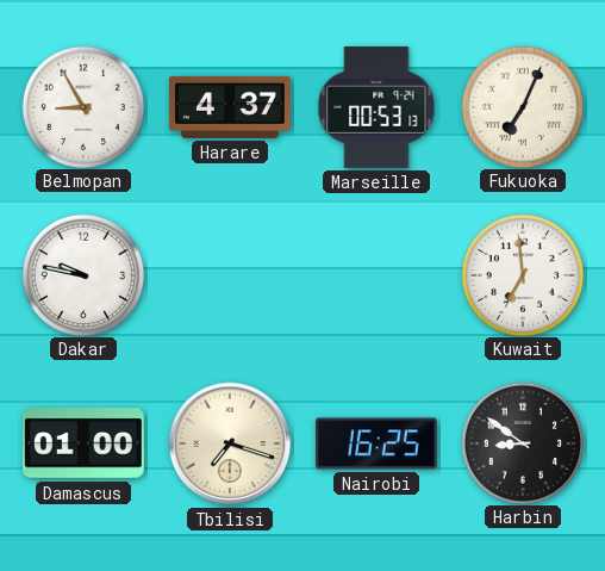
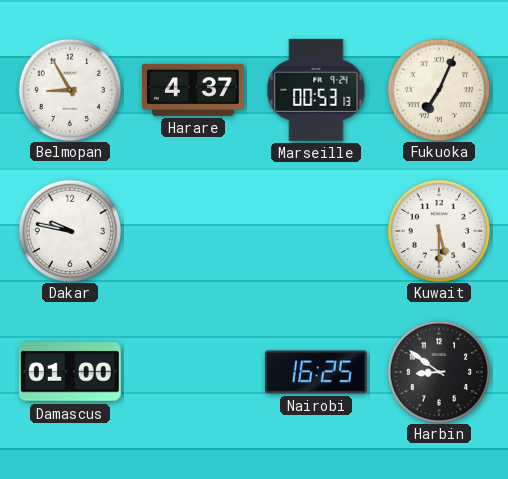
Kuwait: 6:59 -> 5:30
Tbilisi: 7:18 -> none
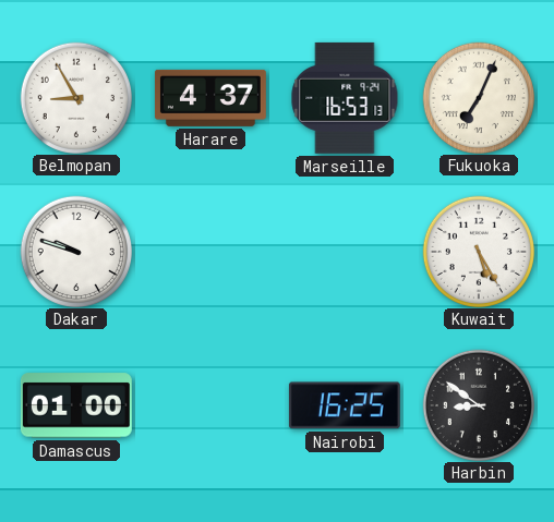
Marseille: 00:53 -> 16:53
Dakar: 9:47 -> 9:48
Kuwait: 5:30 -> 5:25
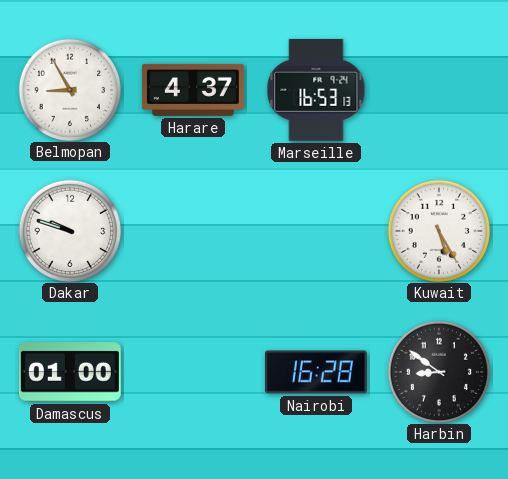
Fukuoka: 7:04 -> none
Nairobi: 16:25 -> 16:28
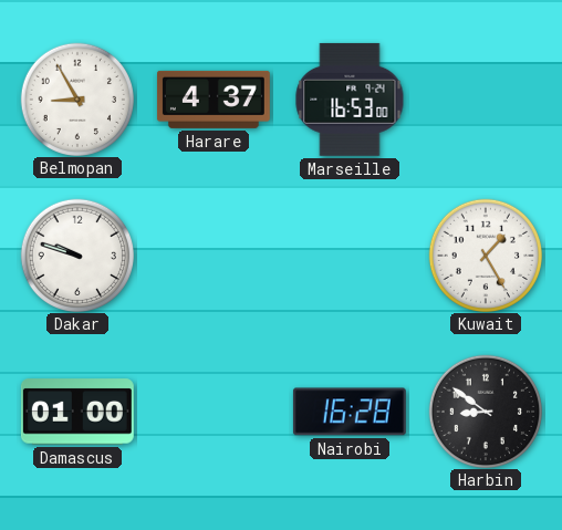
Marseille: 16:53:13 -> 16:53:00
Kuwait: 5:25 -> 1:25
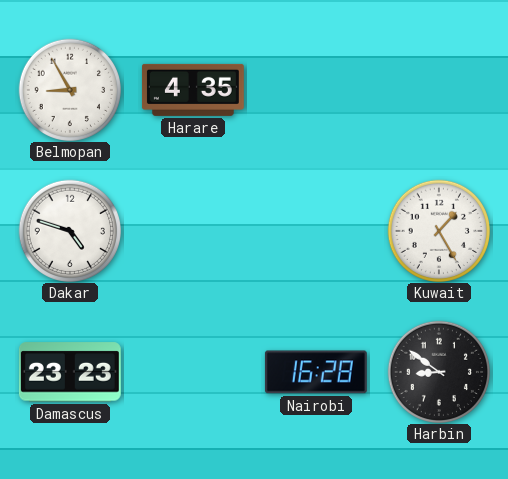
Harare: 4:37 -> 4:35
Marseille: 16:53 -> none
Dakar: 9:48 -> 4:48
Damascus: 01:00 -> 23:23
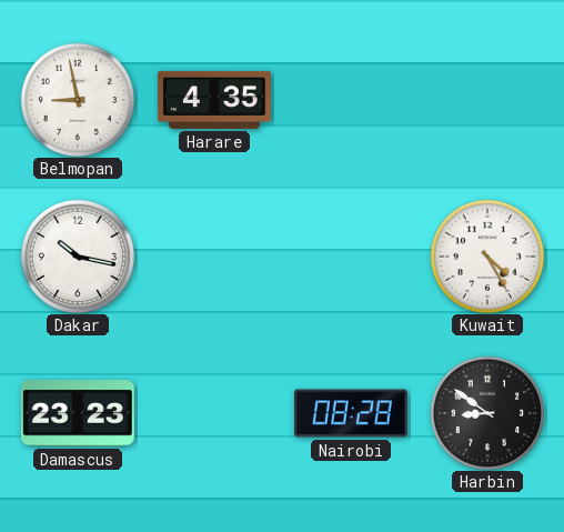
Belmopan: 8:55 -> 8:58
Dakar: 4:48 -> 10:17
Kuwait: 1:25 -> 4:25
Nairobi: 16:28 -> 08:28
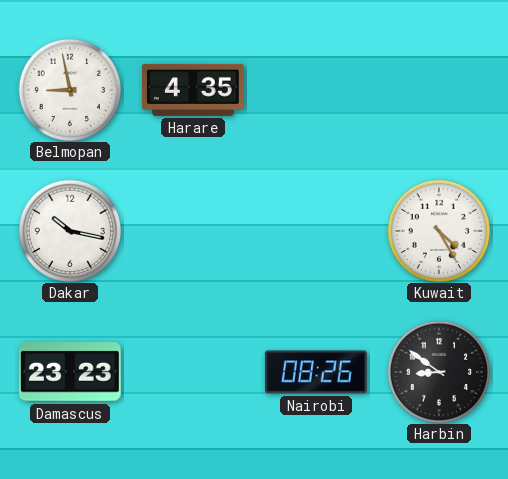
Nairobi: 08:28 -> 08:26
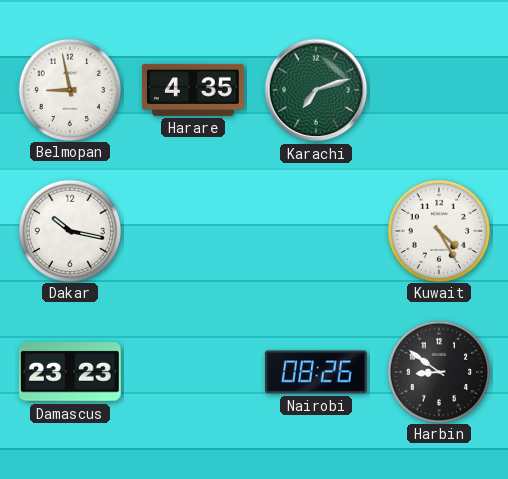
Karachi: none -> 7:12
